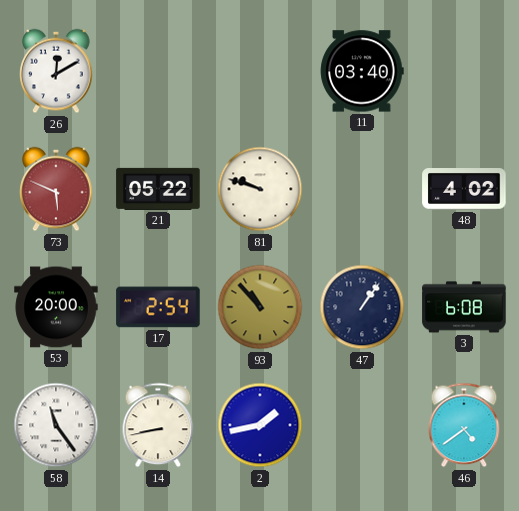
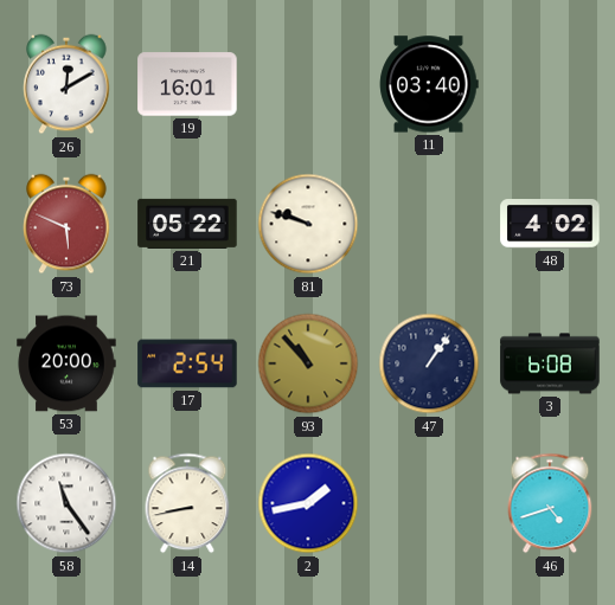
19: none -> 16:01
46: 4:39 -> 4:42
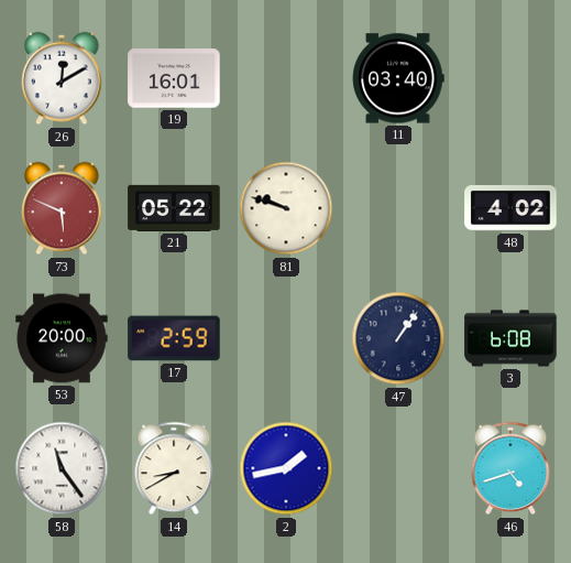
17: 2:54 -> 2:59
93: 10:53 -> none
14: 8:43 -> 8:40
